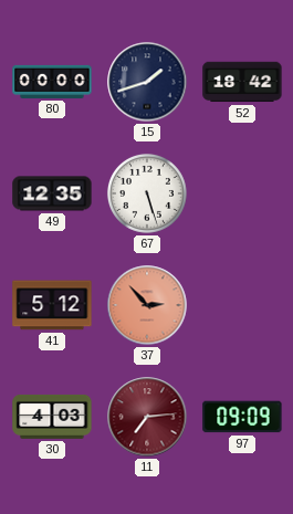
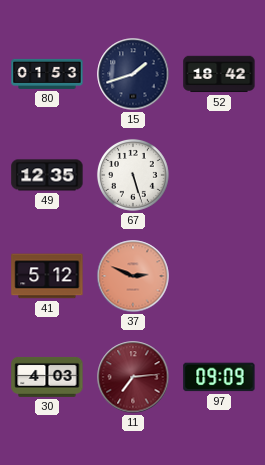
80: 00:00 -> 01:53
37: 2:53 -> 2:49
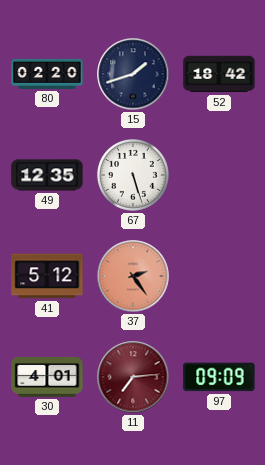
80: 01:53 -> 02:20
37: 2:49 -> 2:24
30: 4:03 -> 4:01
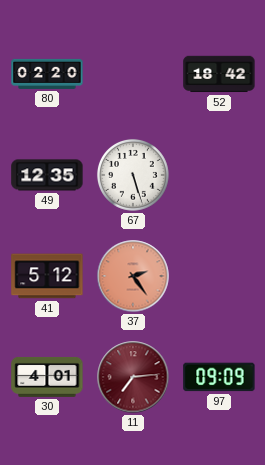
15: 1:42 -> none
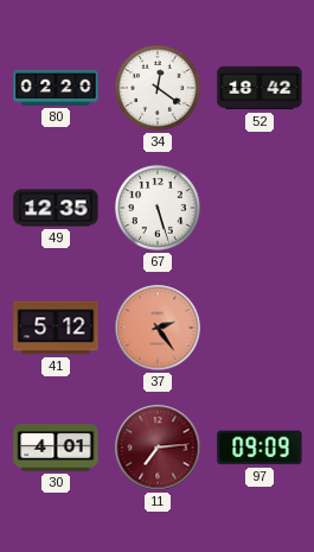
34: none -> 12:21
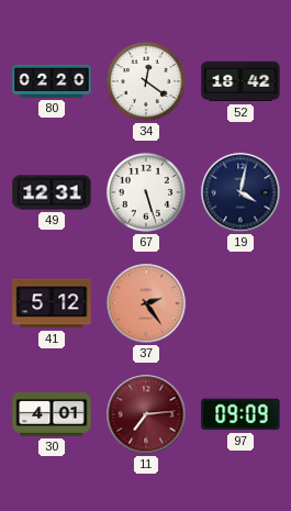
49: 12:35 -> 12:31
19: none -> 4:02
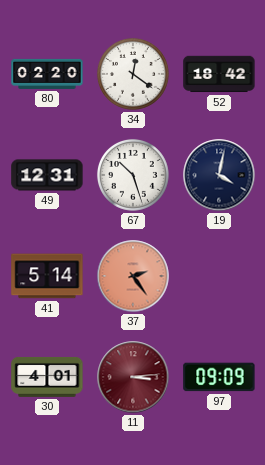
67: 5:27 -> 10:27
41: 5:12 -> 5:14
11: 7:14 -> 3:14
